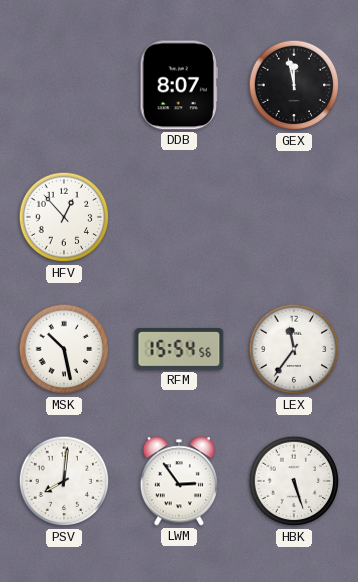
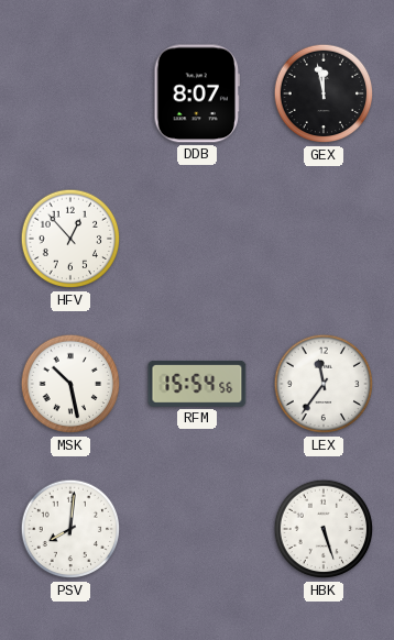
LWM: 2:54 -> none
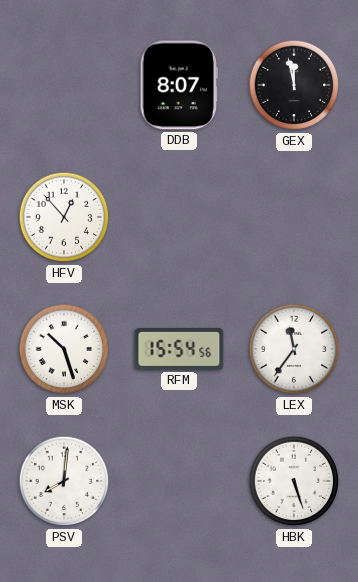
MSK: 10:28 -> 10:27
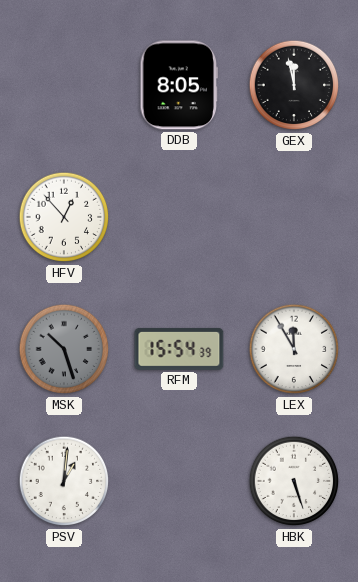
DDB: 8:07 -> 8:05
MSK dial: white -> grey
RFM: 15:54:56 -> 15:54:39
LEX: 11:36 -> 11:55
PSV: 8:01 -> 1:01
